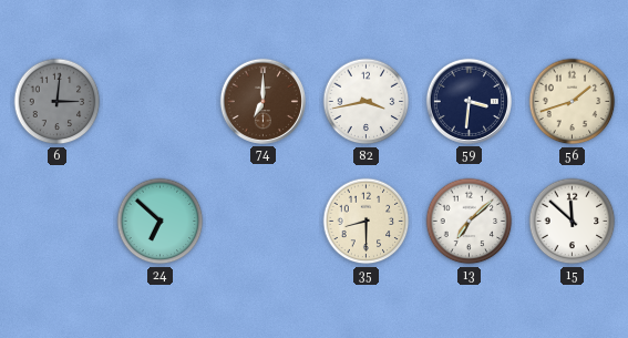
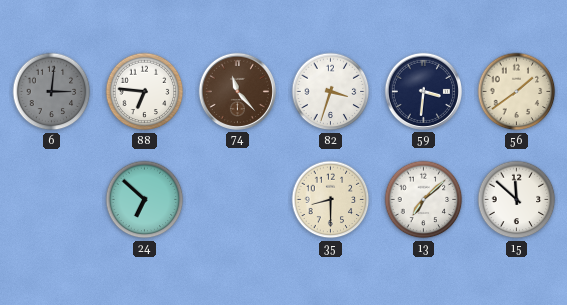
88: none -> 6:46
74: 7:00 -> 11:23
82: 3:43 -> 3:33
56: 1:42 -> 1:39
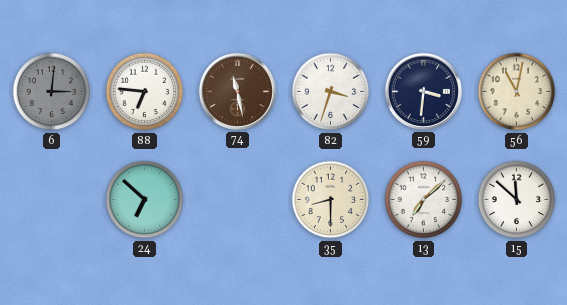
74: 11:23 -> 11:28
56: 1:39 -> 11:02
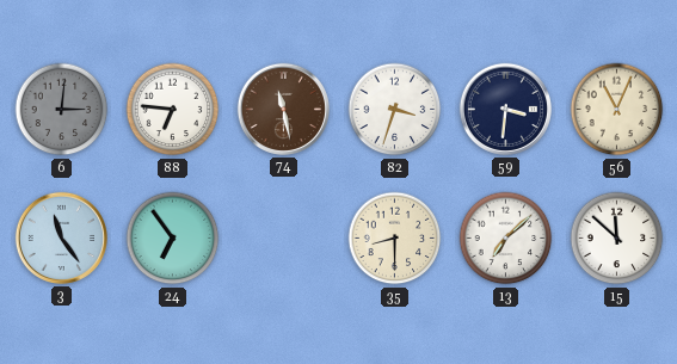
56: 11:02 -> 11:04
3: none -> 11:24
24: 6:52 -> 6:54
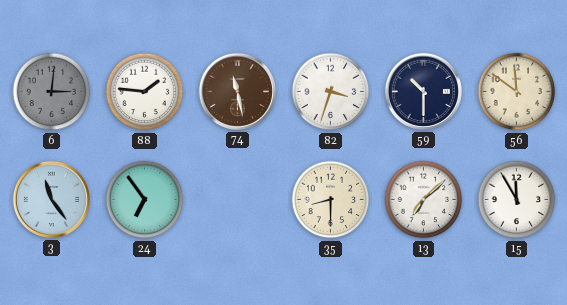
88: 6:46 -> 1:46
59: 3:31 -> 10:30
56: 11:04 -> 11:51
15: 11:52 -> 11:55
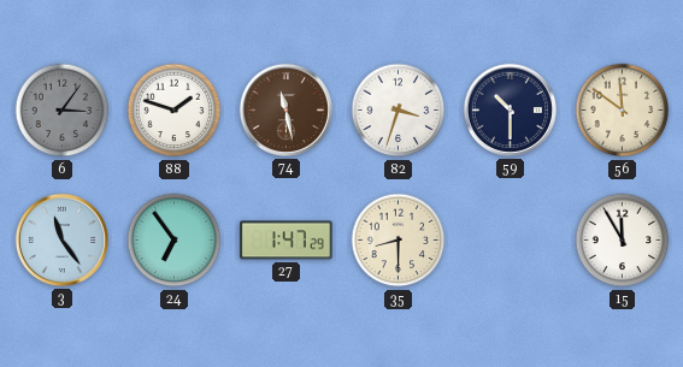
6: 3:01 -> 3:06
88: 1:46 -> 1:48
27: none -> 1:47
13: 7:08 -> none
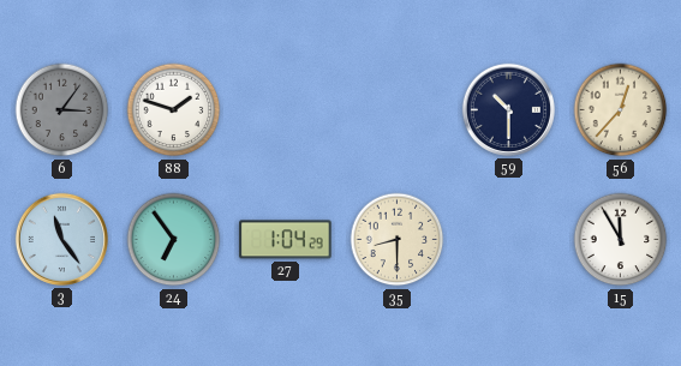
74: 11:28 -> none
82: 3:33 -> none
56: 11:51 -> 12:37
27: 1:47 -> 1:04
